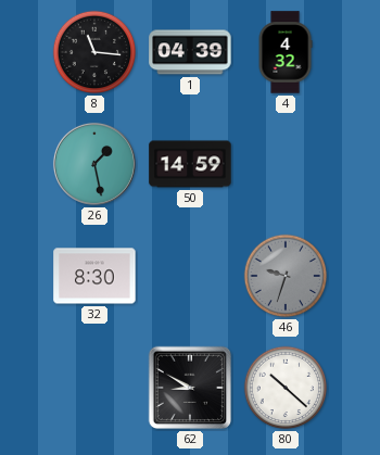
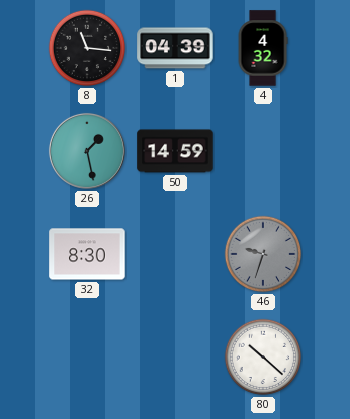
62: 8:50 -> none
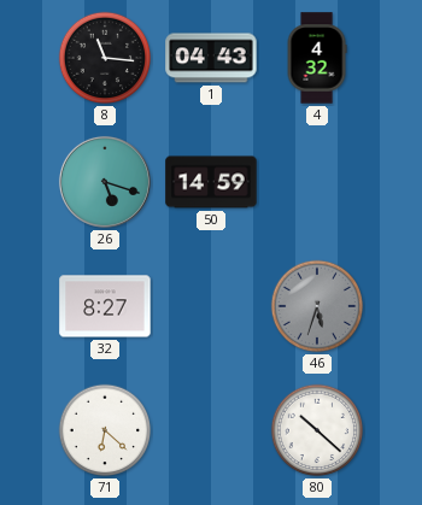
1: 04:39 -> 04:43
26: 1:28 -> 5:18
32: 8:30 -> 8:27
46: 9:33 -> 5:33
71: none -> 6:22
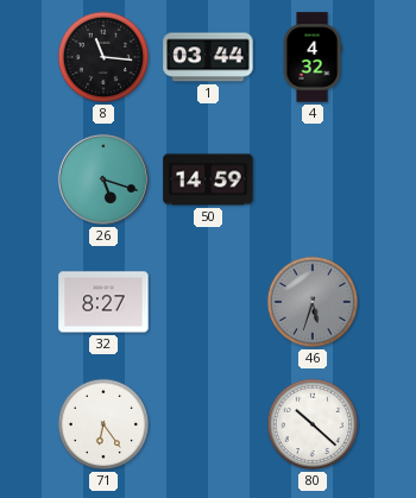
1: 04:43 -> 03:44
71: 6:22 -> 6:24
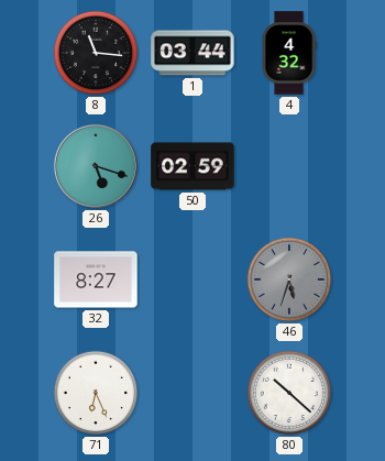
50: 14:59 -> 02:59
71: 6:24 -> 6:26
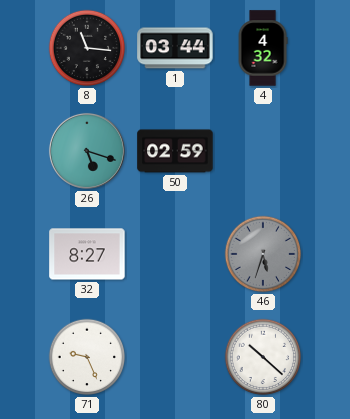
71: 6:26 -> 9:26
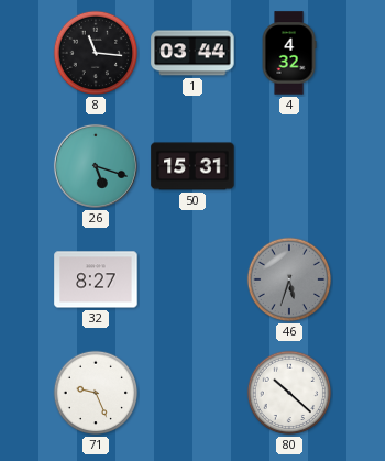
50: 02:59 -> 15:31
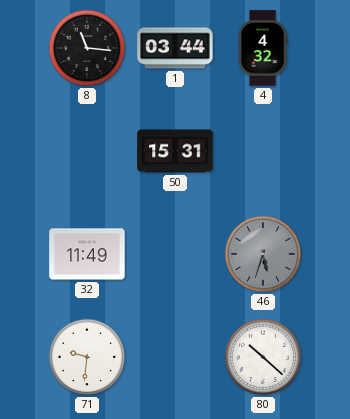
26: 5:18 -> none
32: 8:27 -> 11:49
71: 9:26 -> 9:31
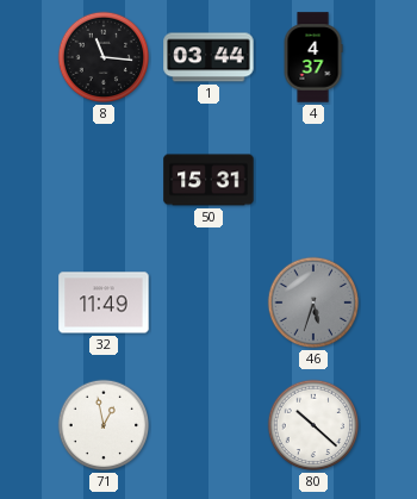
4: 4:32 -> 4:37
71: 9:31 -> 12:58
